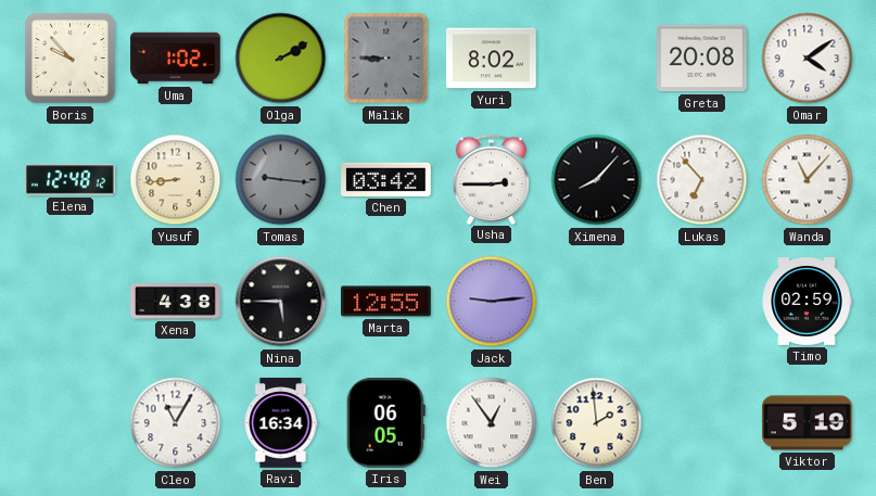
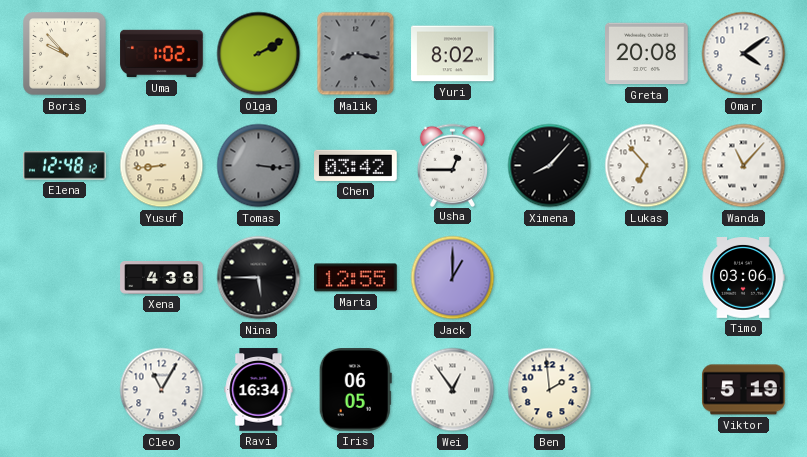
Malik: 8:45 -> 8:17
Tomas: 9:16 -> 3:16
Usha: 2:45 -> 12:45
Jack: 9:14 -> 1:00
Timo: 02:59 -> 03:06
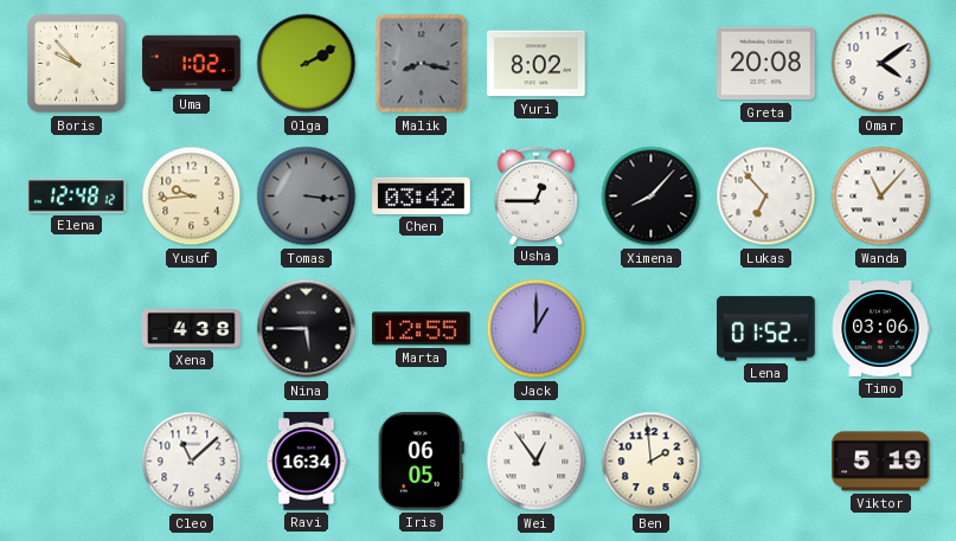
Yusuf: 8:44 -> 9:44
Lena: none -> 01:52
Cleo: 11:05 -> 11:08
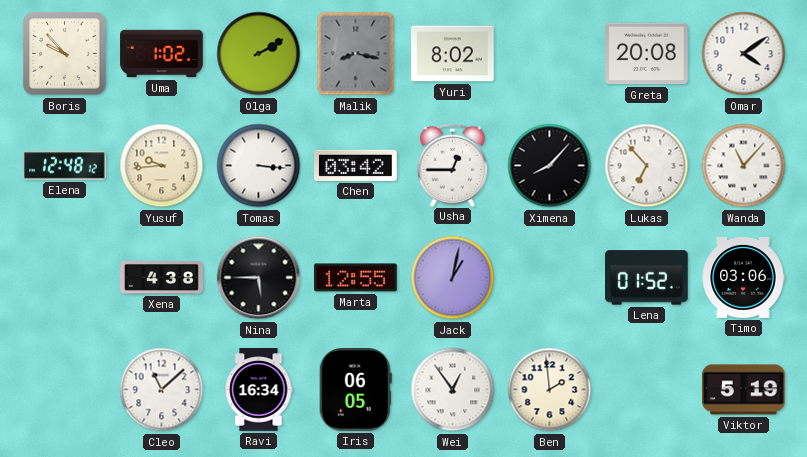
Tomas dial: grey -> white
Jack: 1:00 -> 1:02
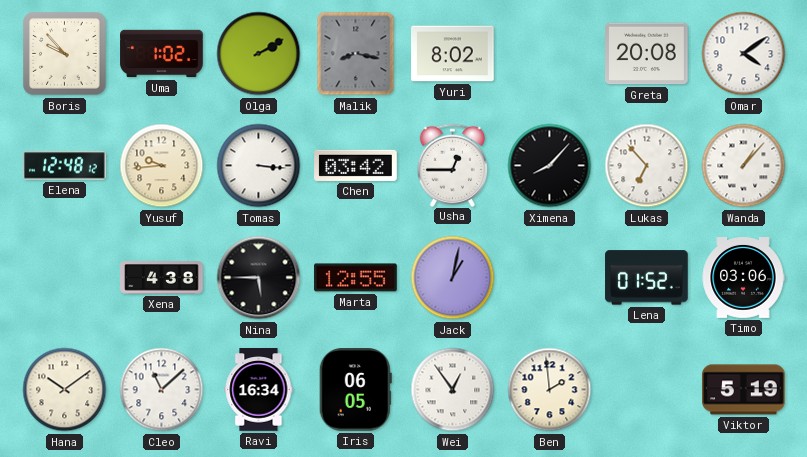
Wanda: 11:07 -> 1:07
Hana: none -> 10:09
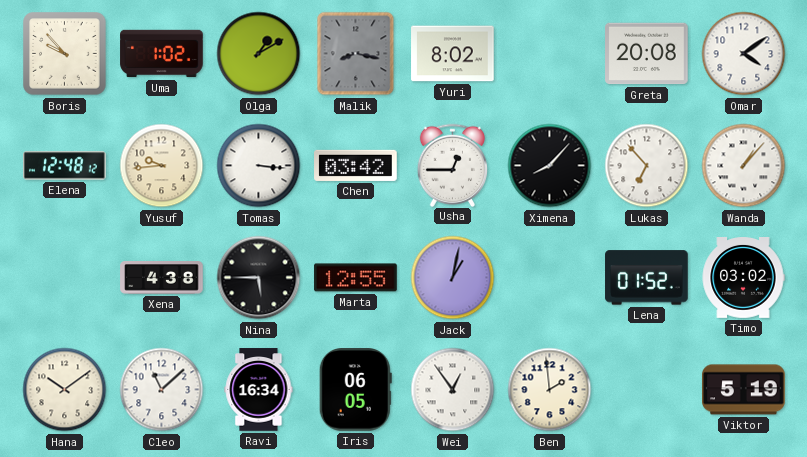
Olga: 2:10 -> 1:10
Timo: 03:06 -> 03:02
